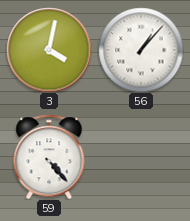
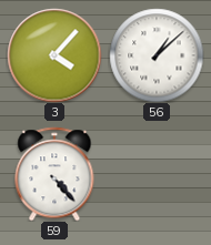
3: 4:02 -> 4:07
56: 1:07 -> 1:08
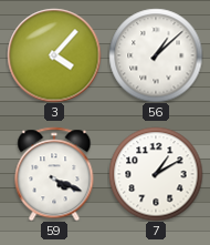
59: 4:23 -> 4:19
7: none -> 1:10
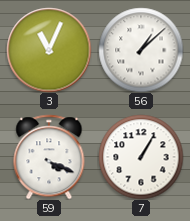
3: 4:07 -> 11:04
7: 1:10 -> 1:05
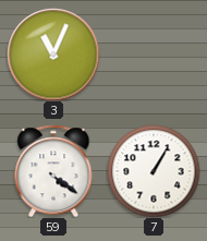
56: 1:08 -> none
59: 4:19 -> 4:21
